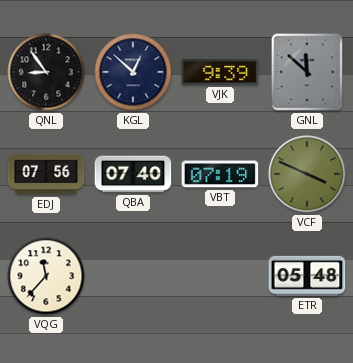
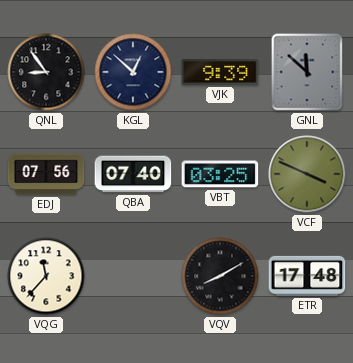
VBT: 07:19 -> 03:25
VQV: none -> 8:10
ETR: 05:48 -> 17:48
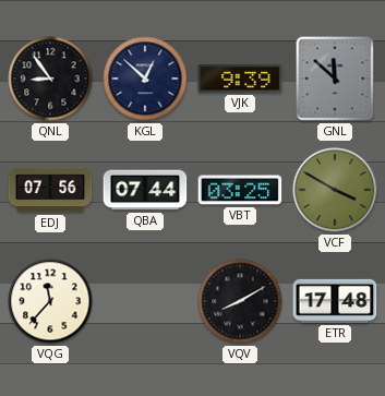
QBA: 07:40 -> 07:44
VCF: 3:49 -> 3:50
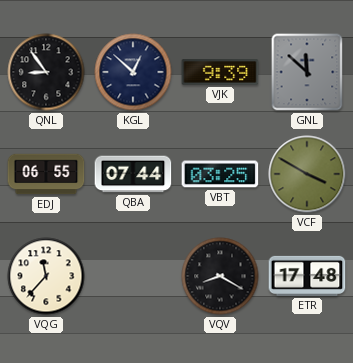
EDJ: 07:56 -> 06:55
VQV: 8:10 -> 8:20
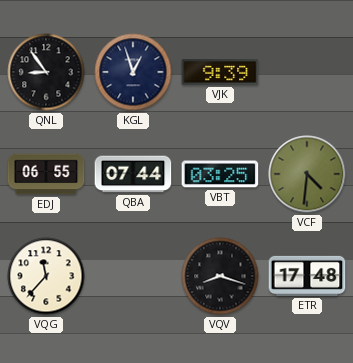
KGL: 12:52 -> 12:57
GNL: 11:52 -> none
VCF: 3:50 -> 4:31
VQV: 8:20 -> 8:18
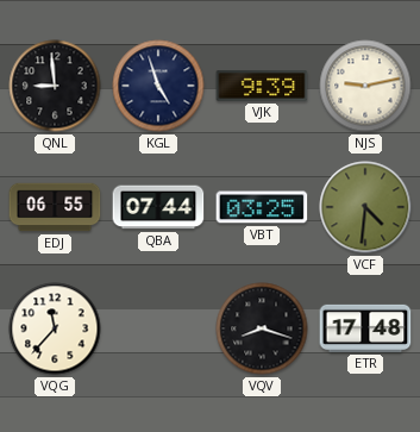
QNL: 8:54 -> 8:59
KGL: 12:57 -> 4:57
NJS: none -> 9:13
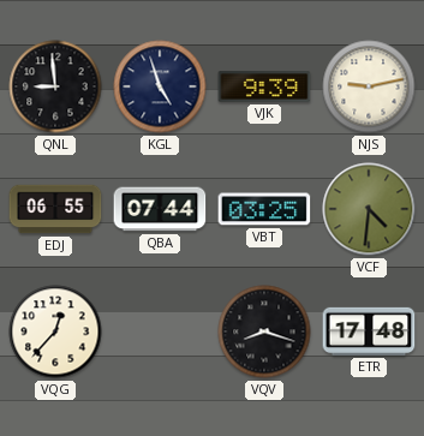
VQG: 11:37 -> 12:37
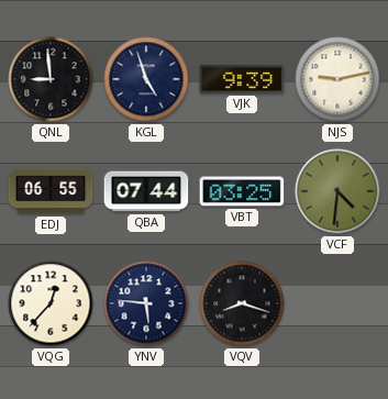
YNV: none -> 5:46
ETR: 17:48 -> none
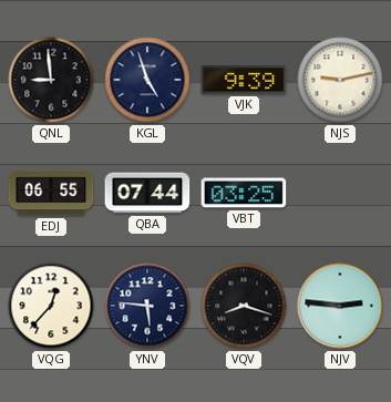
VCF: 4:31 -> none
NJV: none -> 2:46
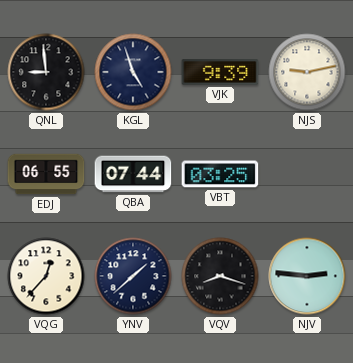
YNV: 5:46 -> 1:38
